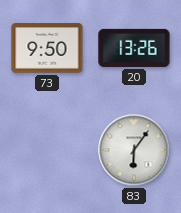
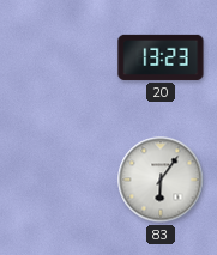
73: 9:50 -> none
20: 13:26 -> 13:23
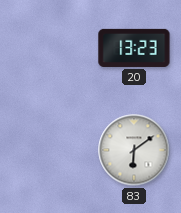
83: 6:06 -> 6:09
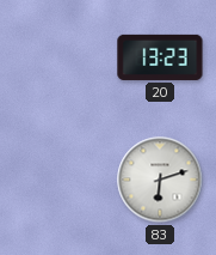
83: 6:09 -> 6:12
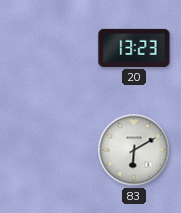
83: 6:12 -> 6:10
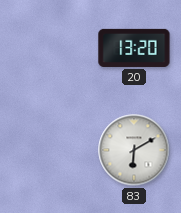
20: 13:23 -> 13:20
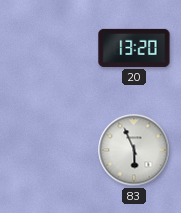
83: 6:10 -> 5:56
